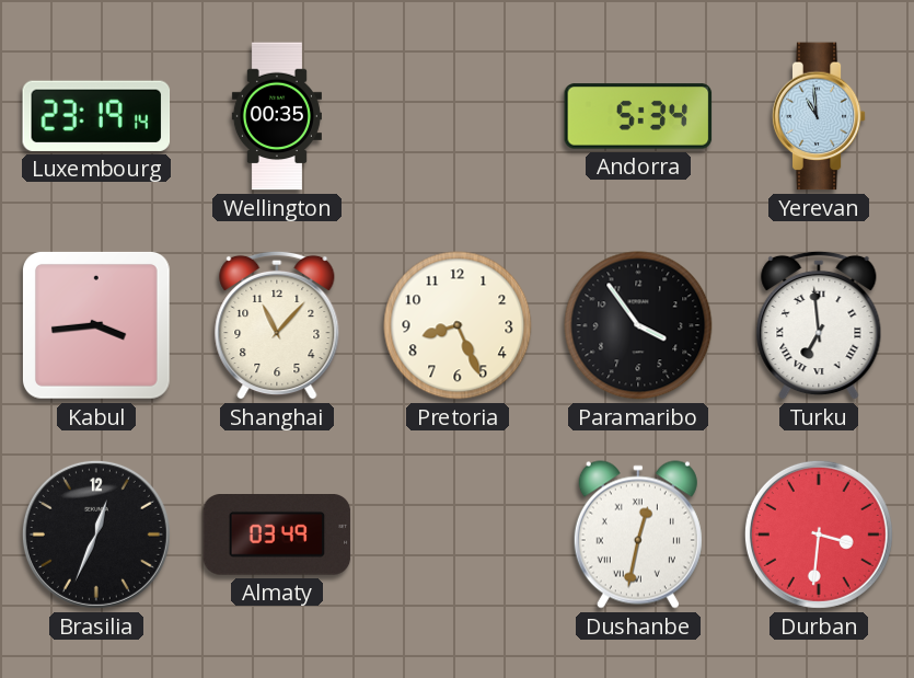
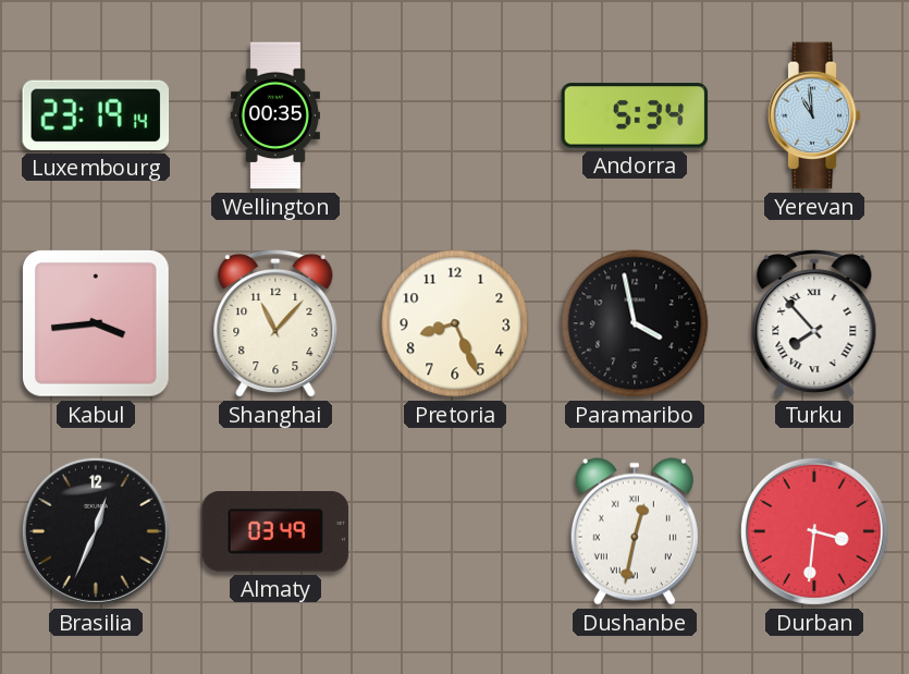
Paramaribo: 3:54 -> 3:58
Turku: 6:59 -> 7:53
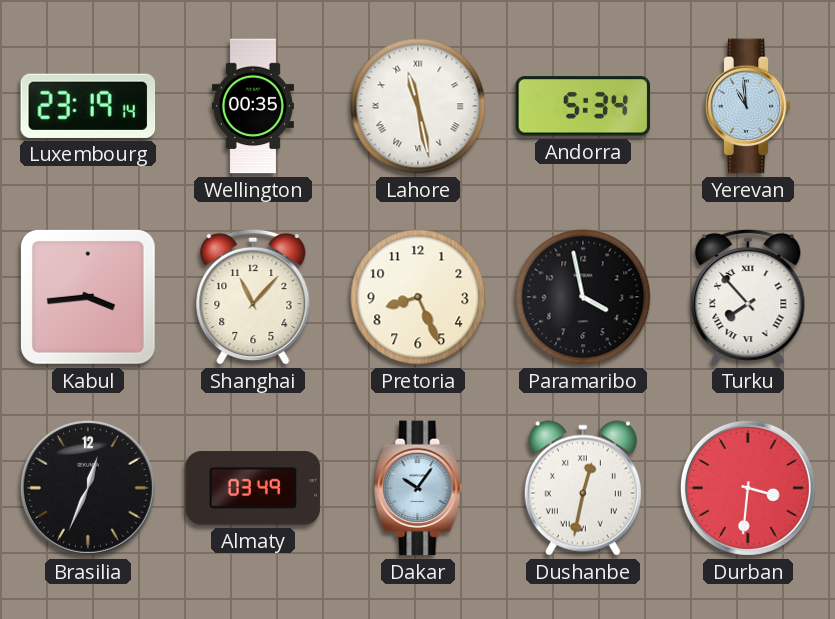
Lahore: none -> 11:28
Dakar: none -> 10:06
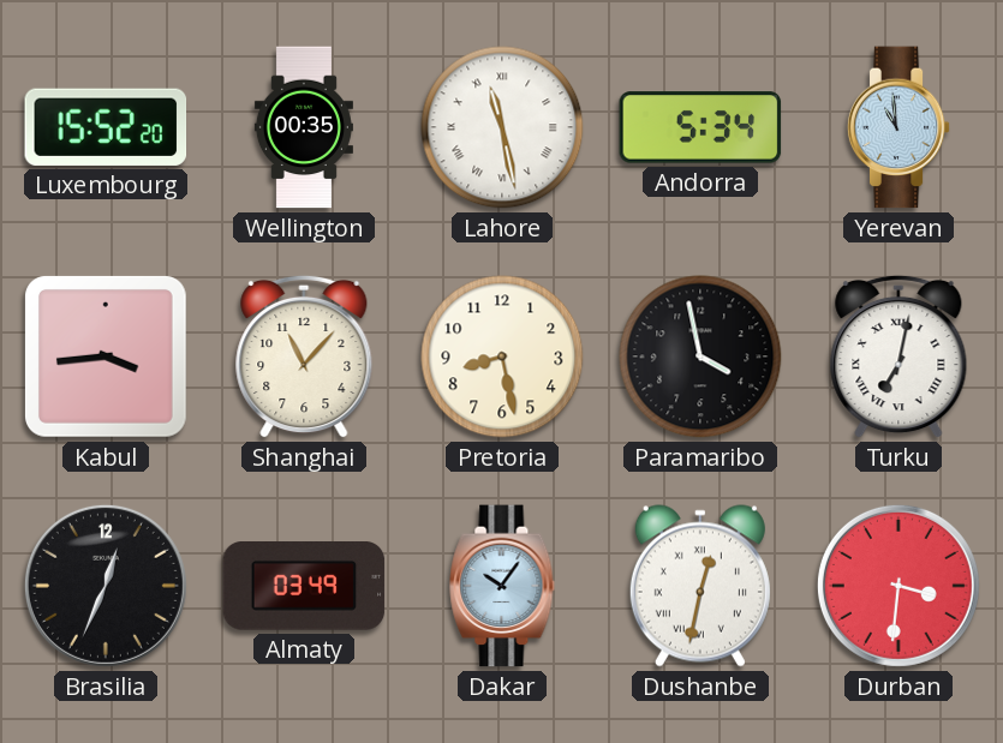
Luxembourg: 23:19 -> 15:52
Pretoria: 8:26 -> 8:28
Turku: 7:53 -> 7:02
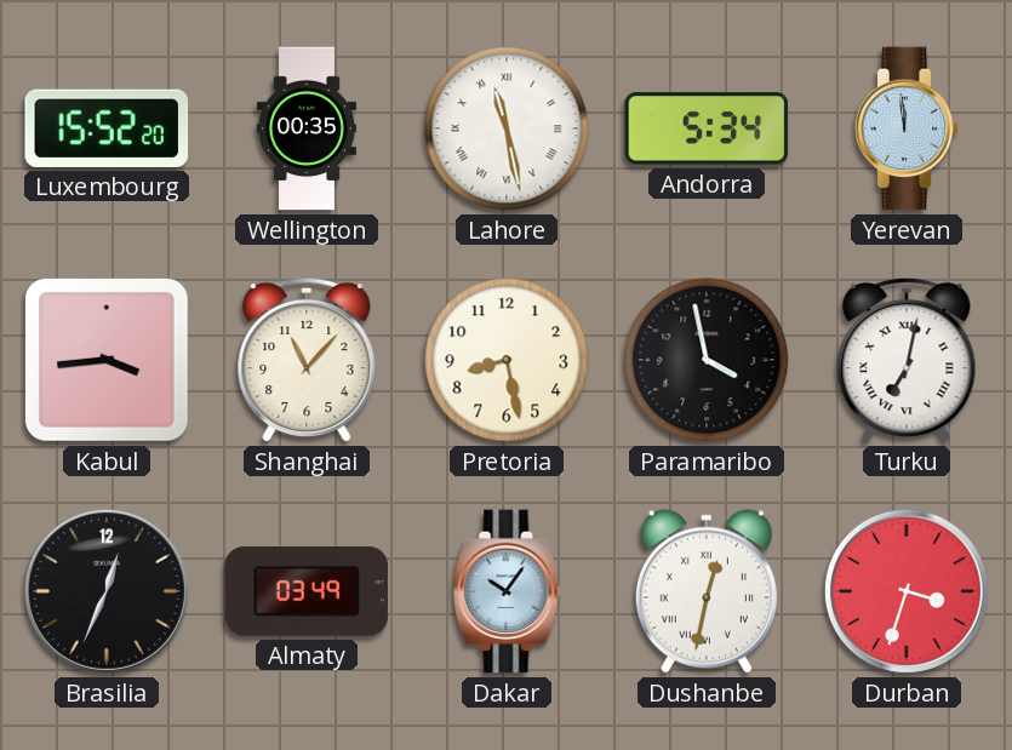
Yerevan: 10:59 -> 11:59
Durban: 3:31 -> 3:33
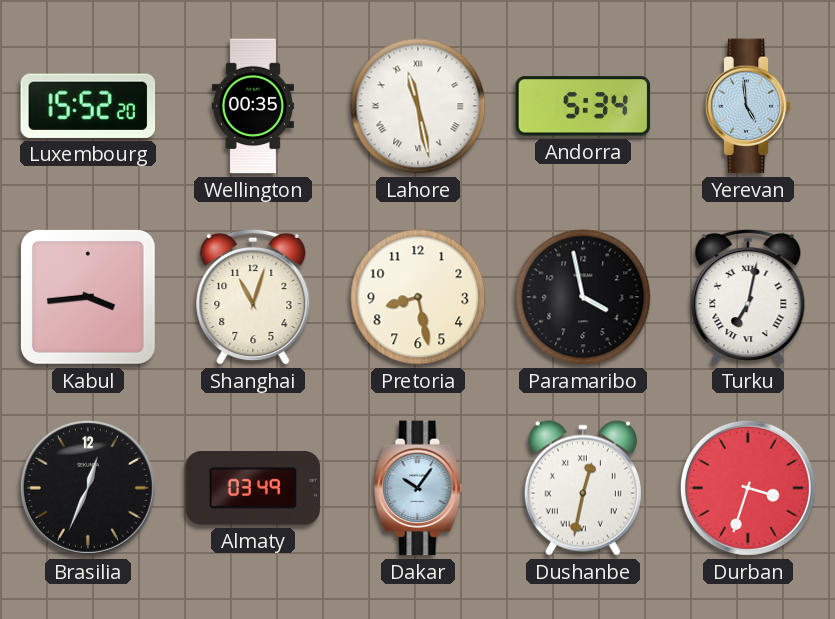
Yerevan: 11:59 -> 4:59
Shanghai: 11:07 -> 11:03
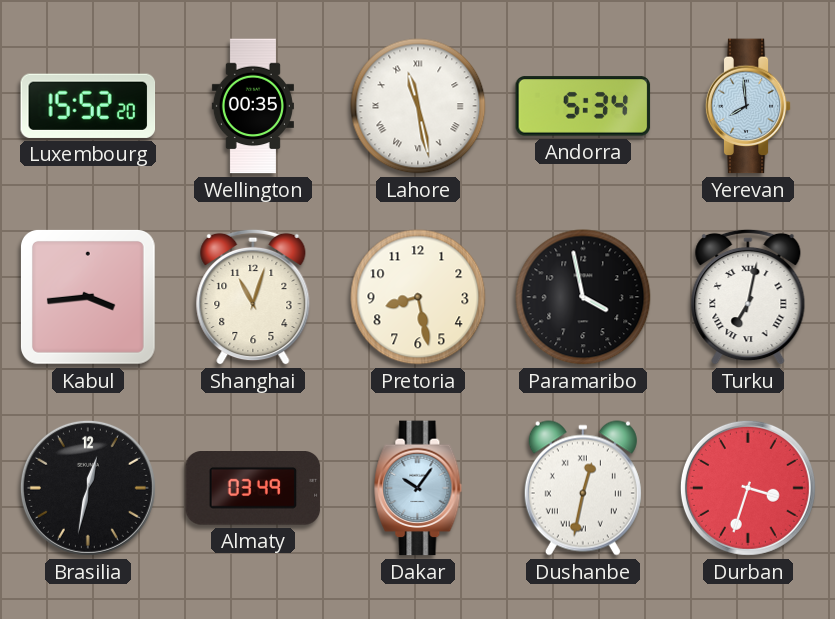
Yerevan: 4:59 -> 7:59
Brasilia: 12:34 -> 12:32
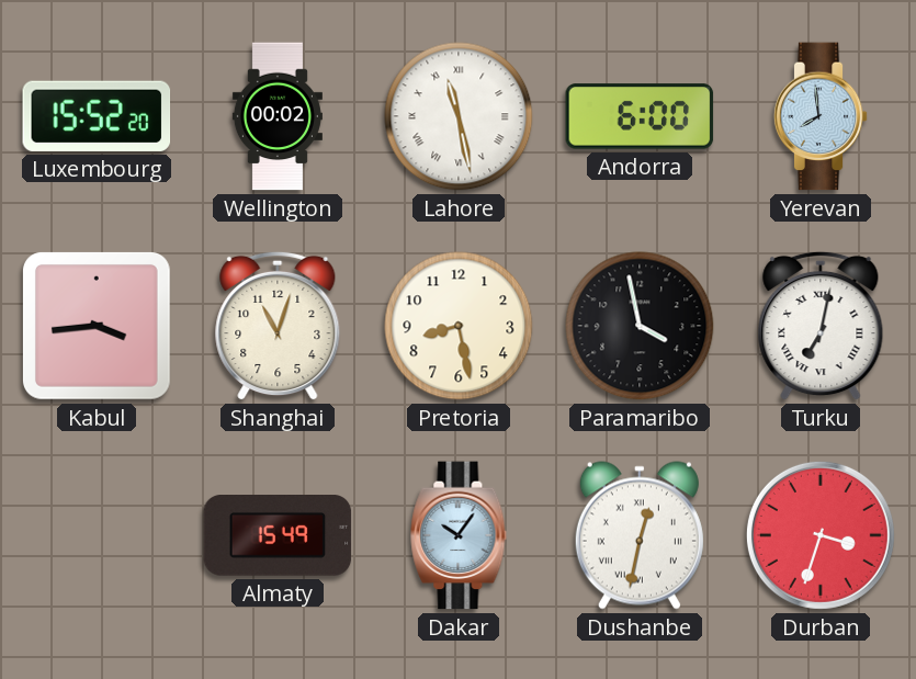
Wellington: 00:35 -> 00:02
Andorra: 5:34 -> 6:00
Brasilia: 12:32 -> none
Almaty: 03:49 -> 15:49
